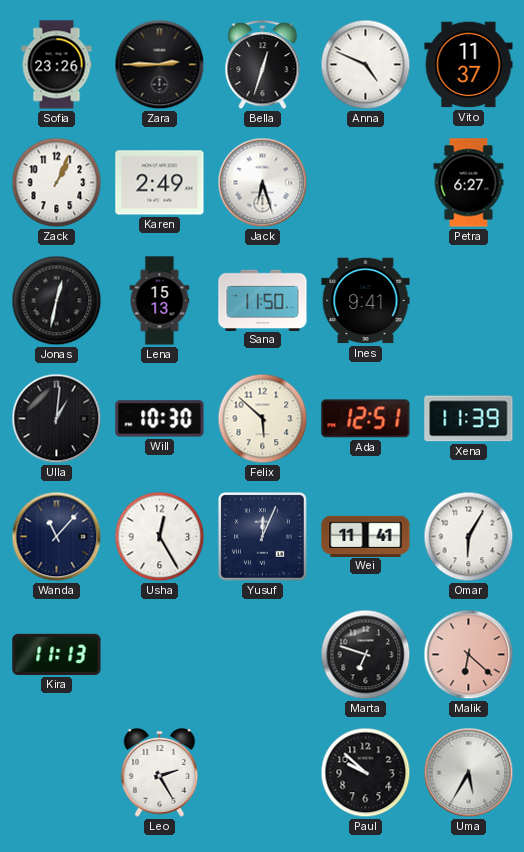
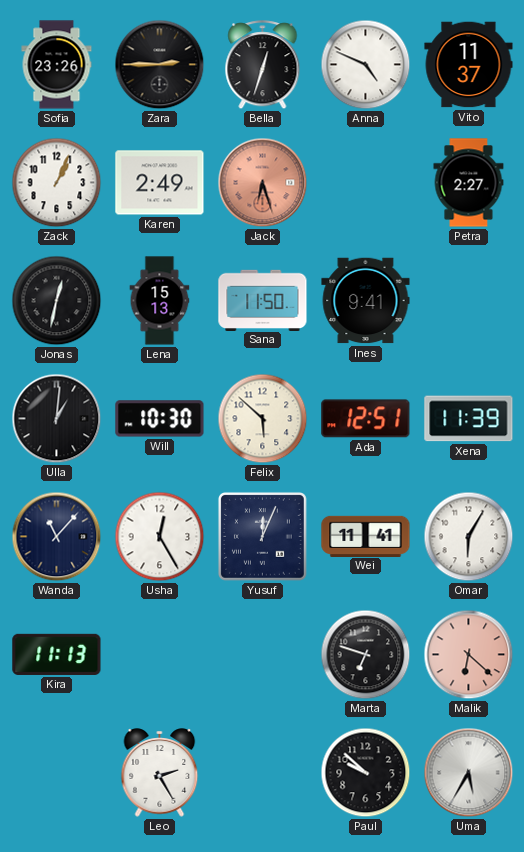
Jack dial: white -> salmon
Petra: 6:27 -> 2:27
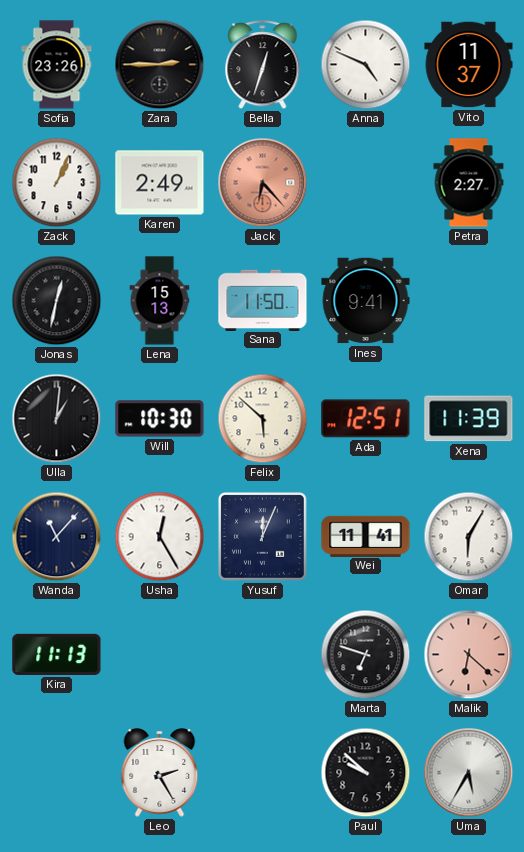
Jack: 6:27 -> 6:23
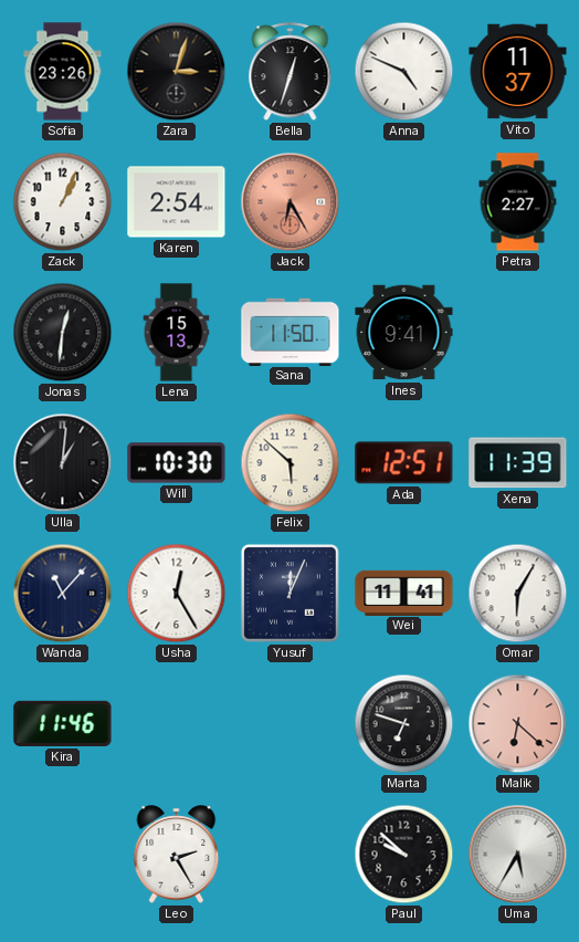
Zara: 2:45 -> 3:03
Karen: 2:49 -> 2:54
Jack: 6:23 -> 6:25
Jonas: 12:32 -> 12:31
Kira: 11:13 -> 11:46
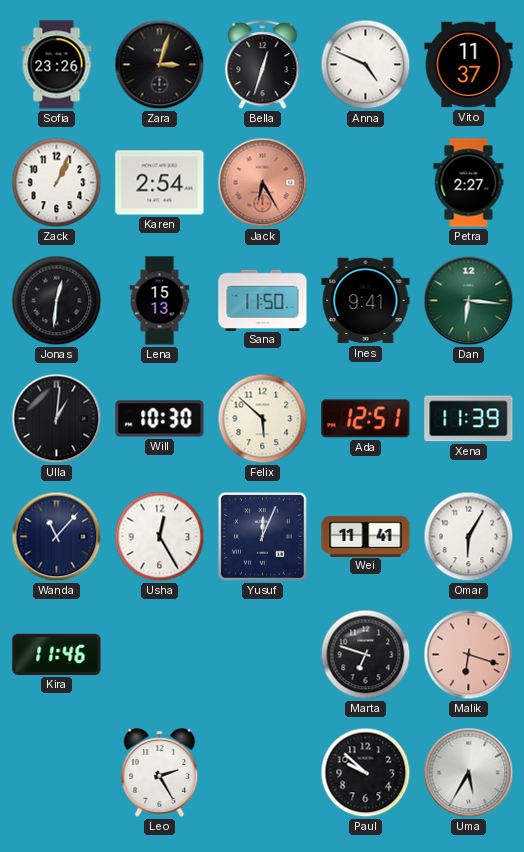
Dan: none -> 6:16
Malik: 6:22 -> 6:18
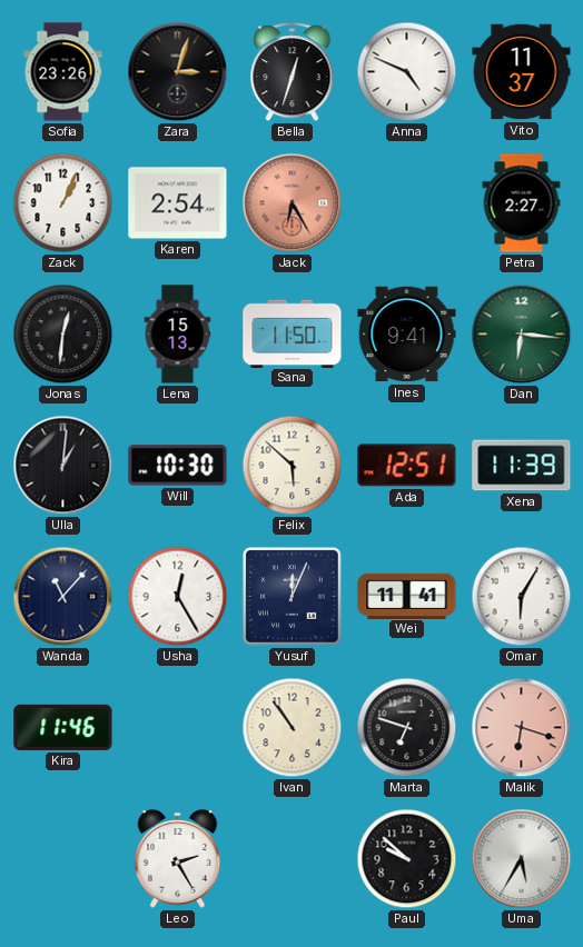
Ivan: none -> 10:54
